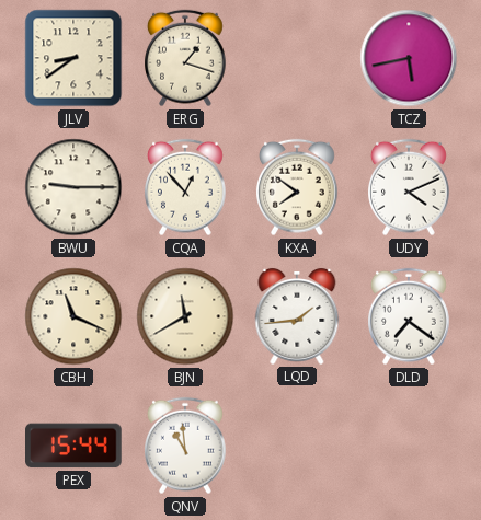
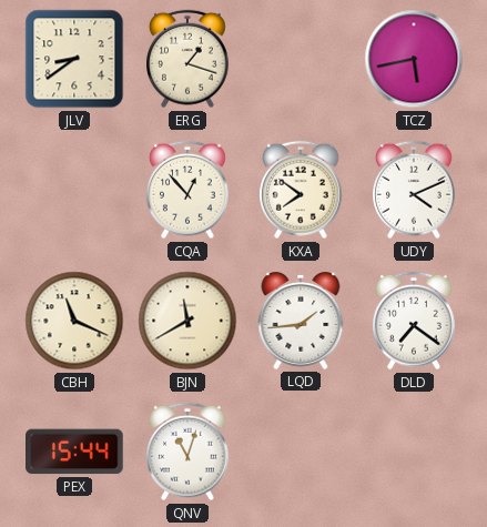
BWU: 9:15 -> none
QNV: 10:59 -> 11:03
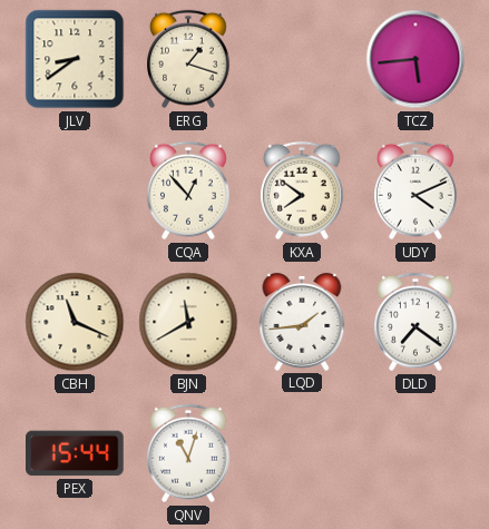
TCZ: 5:43 -> 5:44
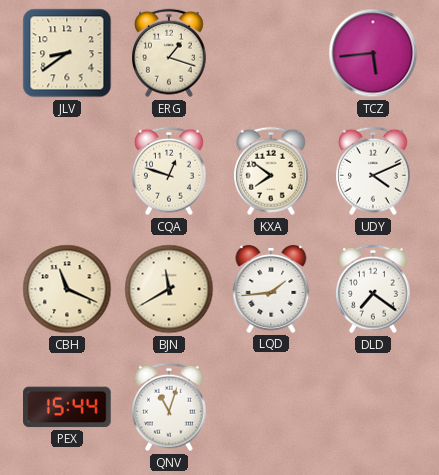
CQA: 12:53 -> 12:48
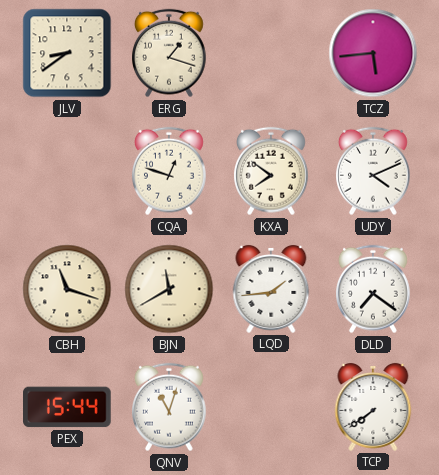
CBH: 11:19 -> 11:18
TCP: none -> 7:39
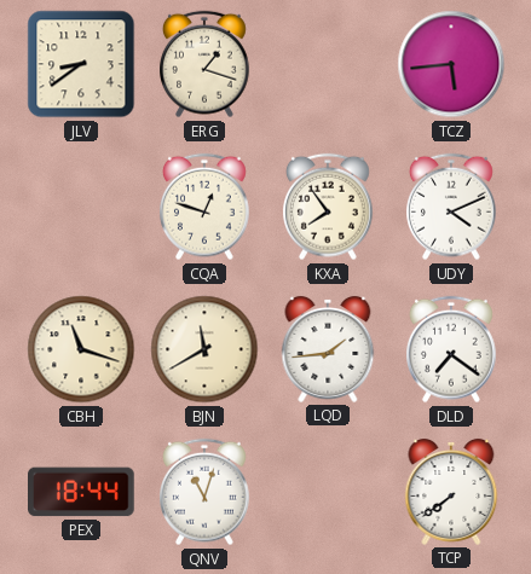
KXA: 7:51 -> 7:54
PEX: 15:44 -> 18:44
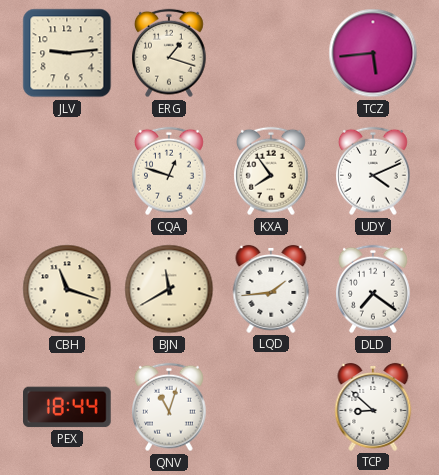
JLV: 8:39 -> 9:14
TCP: 7:39 -> 8:52
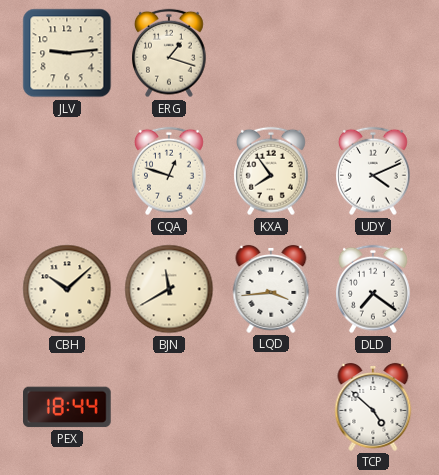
TCZ: 5:44 -> none
CBH: 11:18 -> 10:08
LQD: 1:44 -> 3:44
QNV: 11:03 -> none
TCP: 8:52 -> 4:52
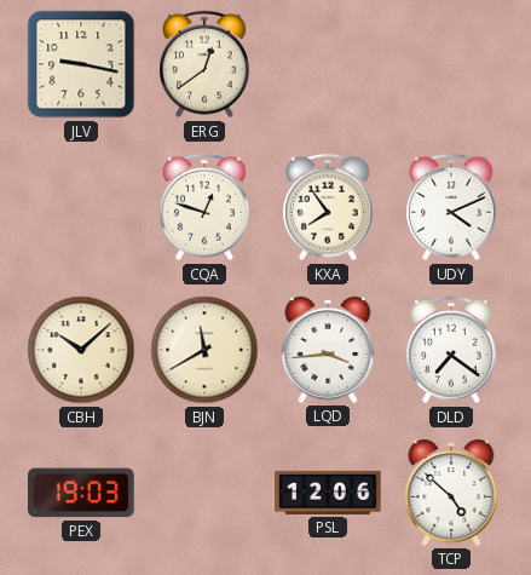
JLV: 9:14 -> 9:17
ERG: 1:18 -> 12:39
PEX: 18:44 -> 19:03
PSL: none -> 12:06
